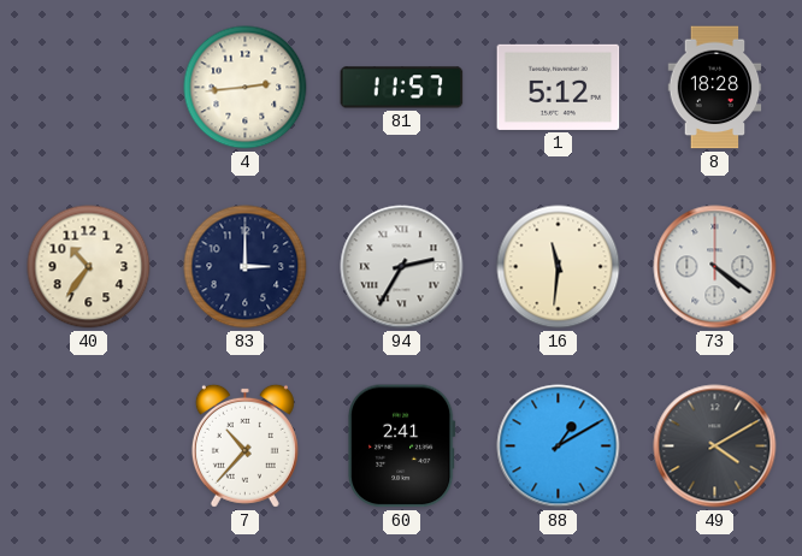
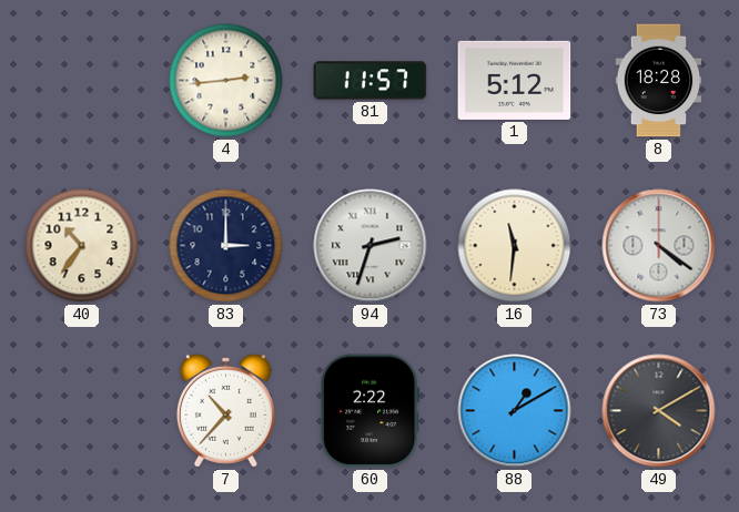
94: 2:35 -> 2:33
60: 2:41 -> 2:22
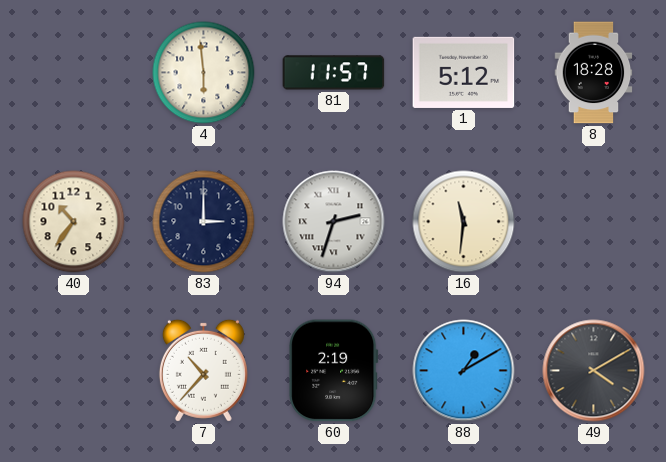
4: 2:44 -> 5:59
73: 4:21 -> none
60: 2:22 -> 2:19
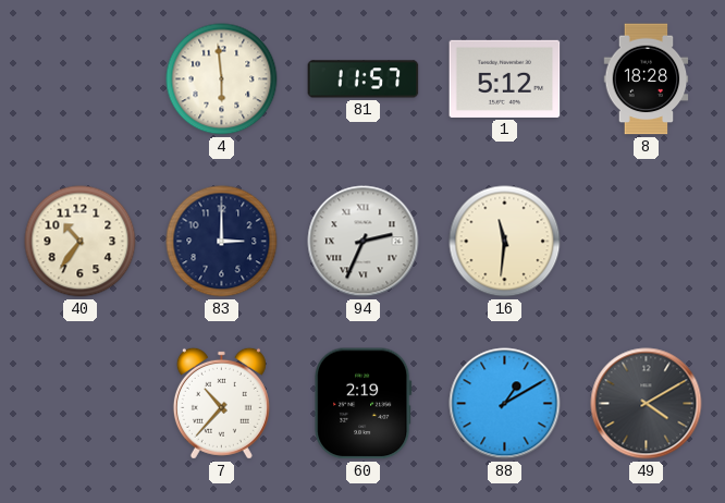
94: 2:33 -> 2:34
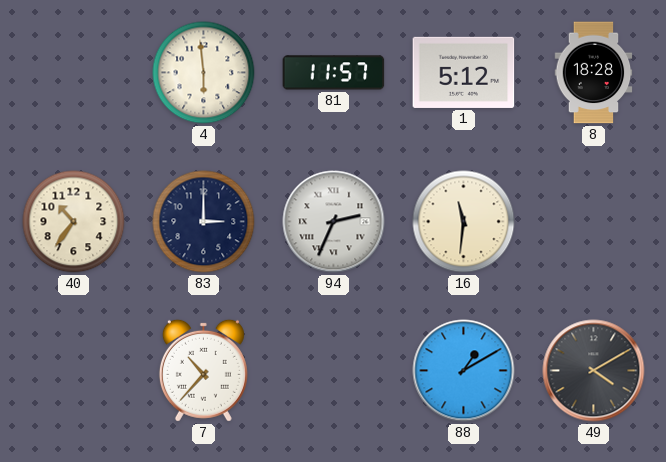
60: 2:19 -> none
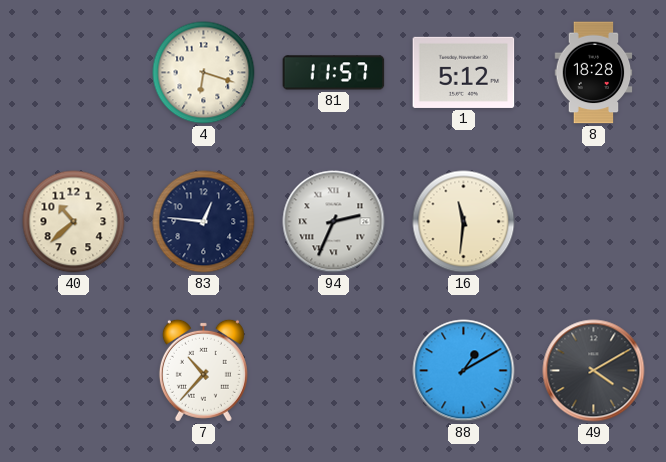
4: 5:59 -> 6:18
40: 10:36 -> 10:38
83: 3:00 -> 12:46
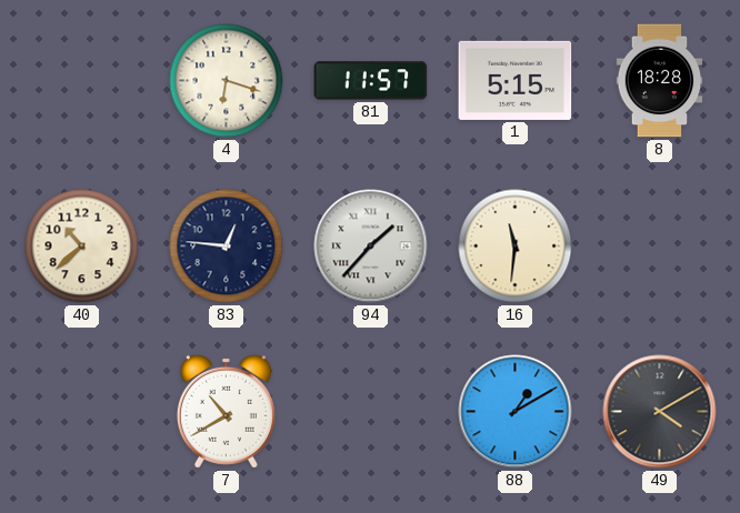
1: 5:12 -> 5:15
94: 2:34 -> 1:37
7: 10:37 -> 10:40
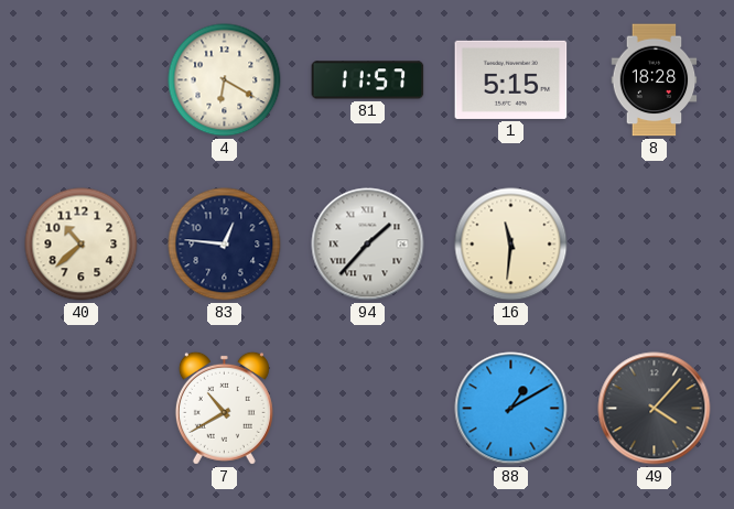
4: 6:18 -> 6:20
49: 4:10 -> 4:07
